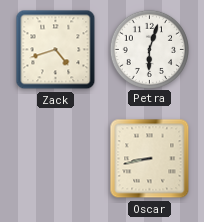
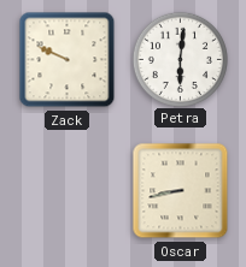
Zack: 4:42 -> 9:49
Petra: 6:03 -> 6:01
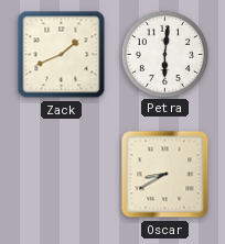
Zack: 9:49 -> 1:41
Oscar: 8:43 -> 8:40
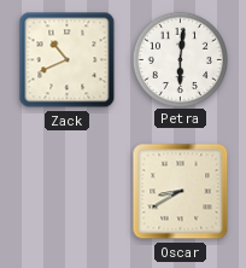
Zack: 1:41 -> 10:41
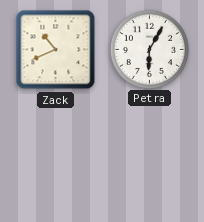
Petra: 6:01 -> 6:05
Oscar: 8:40 -> none
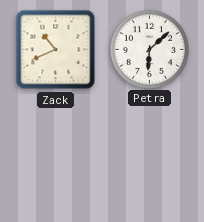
Petra: 6:05 -> 6:08
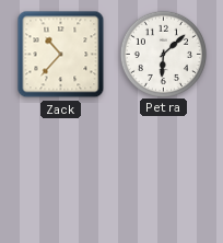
Zack: 10:41 -> 10:37
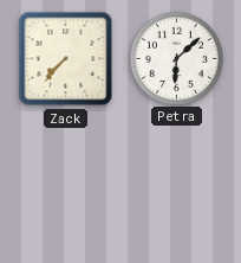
Zack: 10:37 -> 7:37
